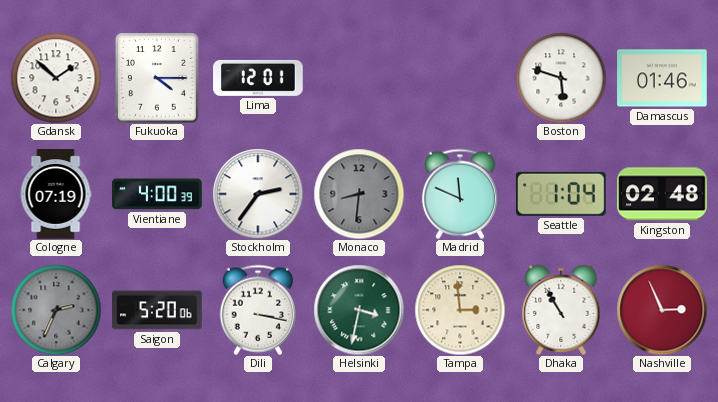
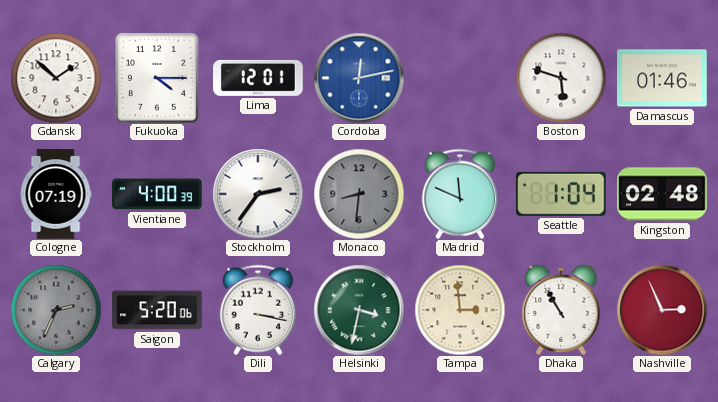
Cordoba: none -> 12:13
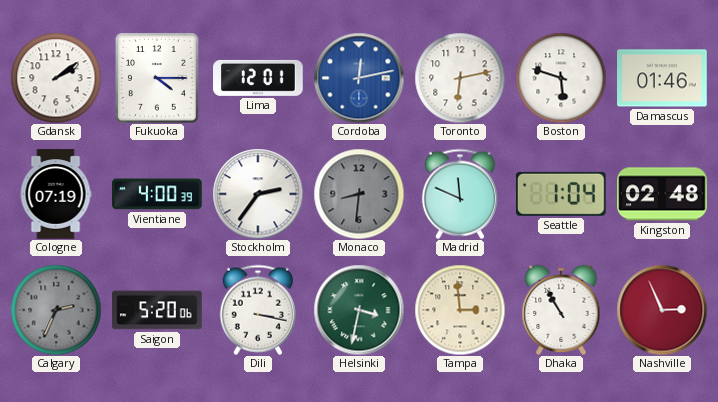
Gdansk: 1:52 -> 2:09
Toronto: none -> 6:13
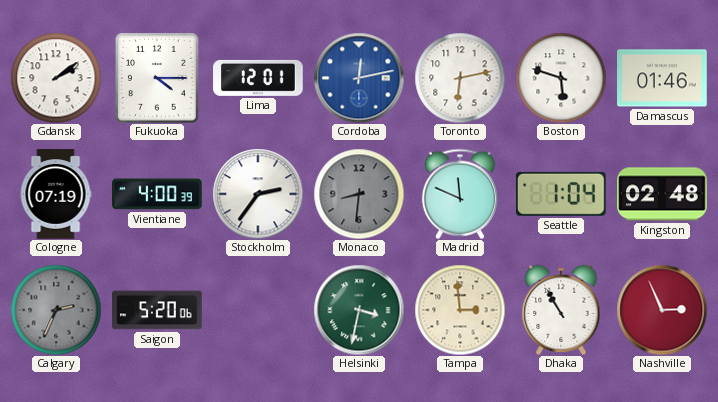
Dili: 3:17 -> none
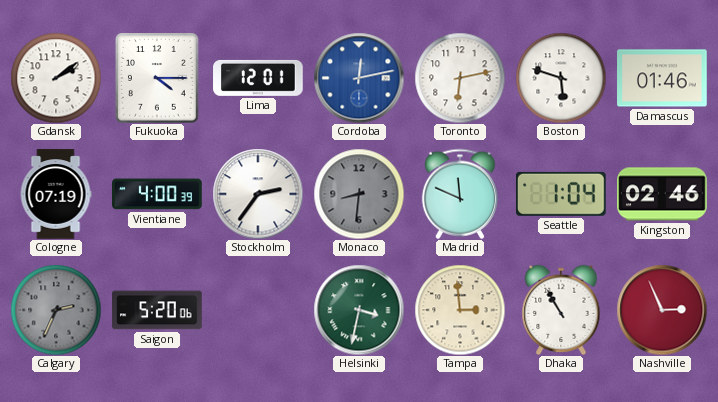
Kingston: 02:48 -> 02:46
